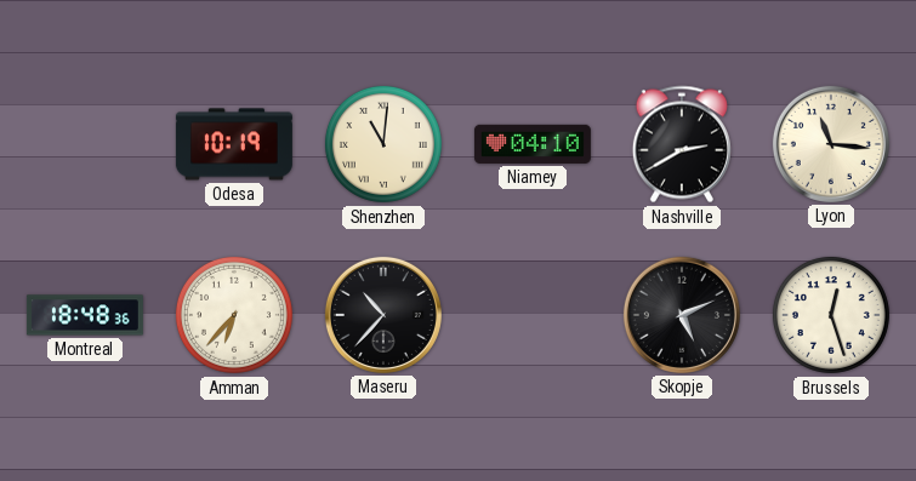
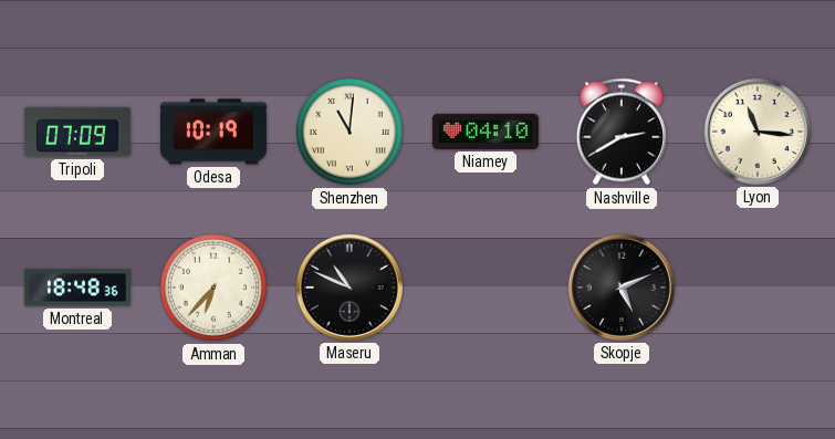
Tripoli: none -> 07:09
Maseru: 10:37 -> 10:49
Brussels: 12:27 -> none
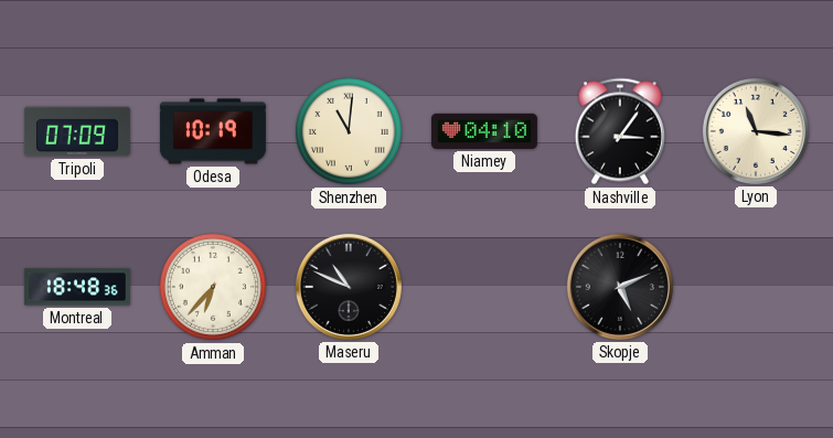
Nashville: 2:40 -> 3:06
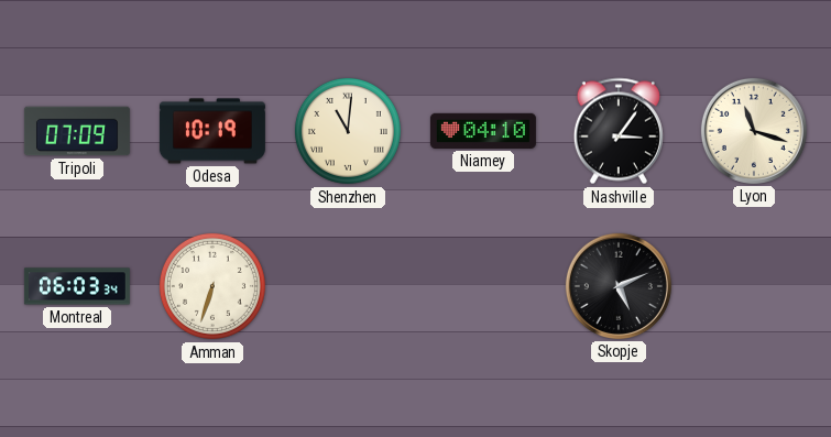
Lyon: 11:16 -> 11:18
Montreal: 18:48 -> 06:03
Amman: 6:37 -> 6:33
Maseru: 10:49 -> none
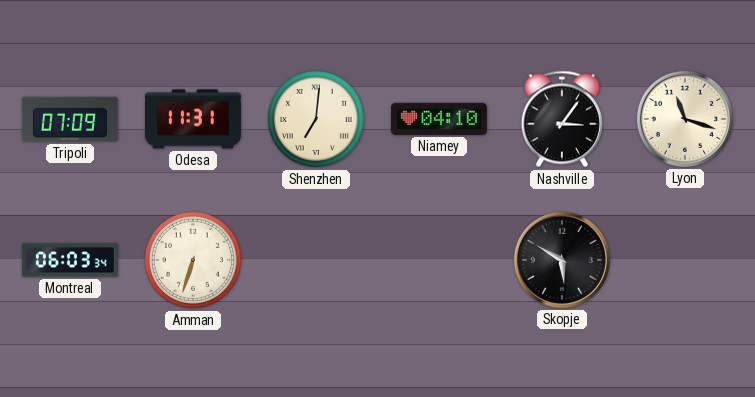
Odesa: 10:19 -> 11:31
Shenzhen: 11:01 -> 7:01
Skopje: 5:11 -> 5:50
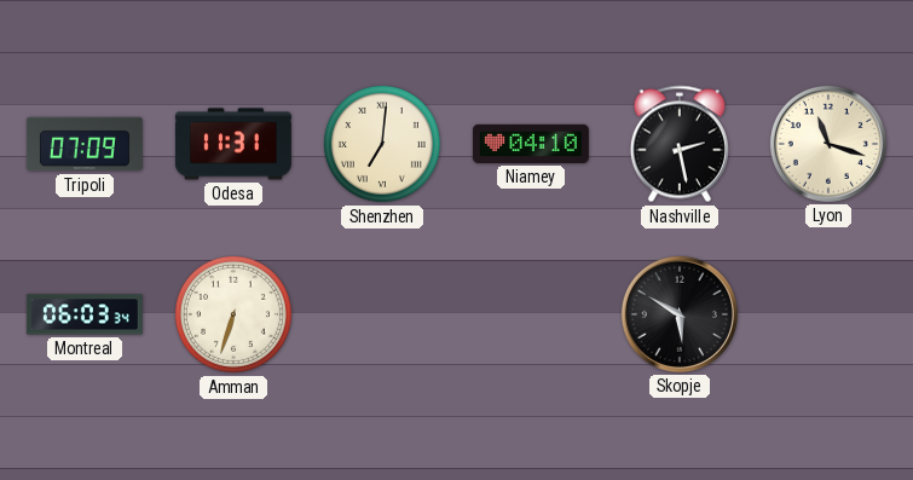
Nashville: 3:06 -> 2:28
